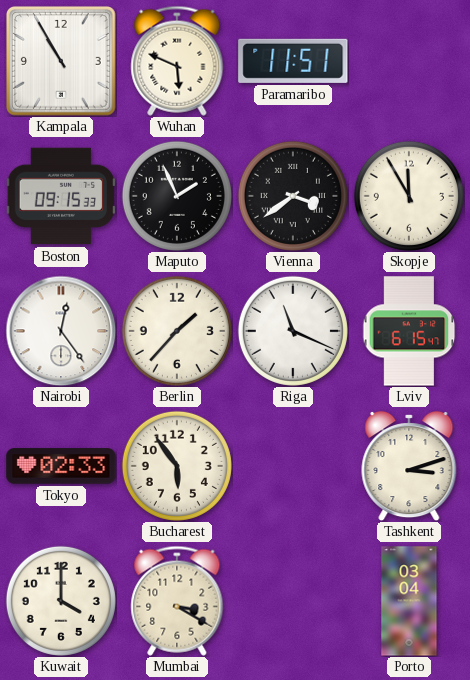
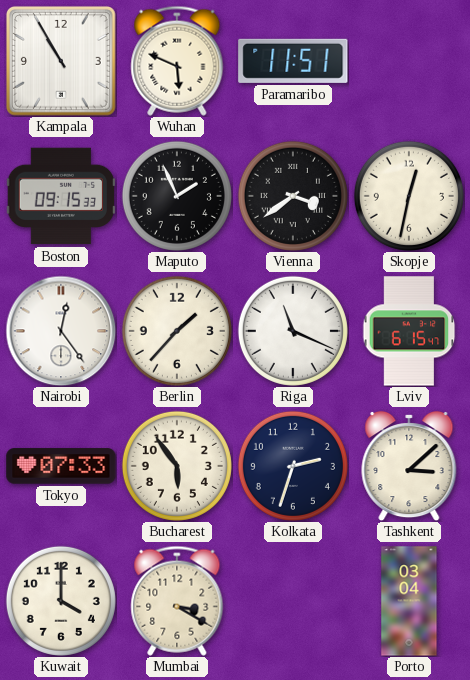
Skopje: 11:55 -> 12:32
Tokyo: 02:33 -> 07:33
Kolkata: none -> 2:33
Tashkent: 3:12 -> 3:08
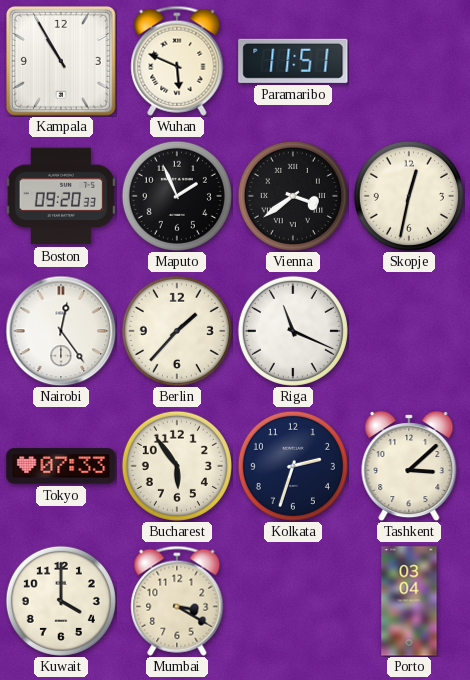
Boston: 09:15 -> 09:20
Lviv: 6:15 -> none
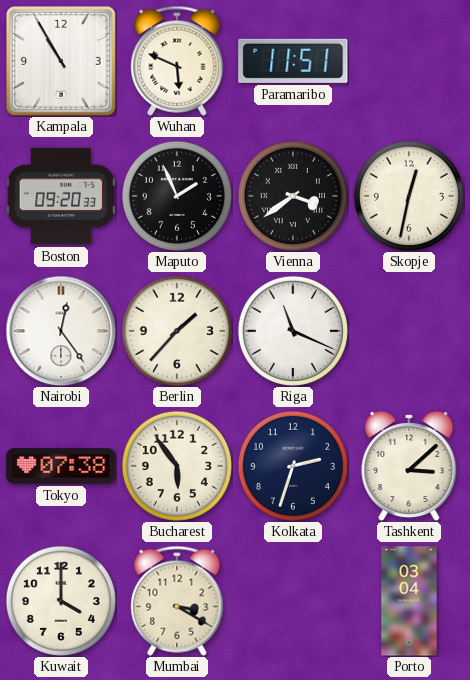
Tokyo: 07:33 -> 07:38
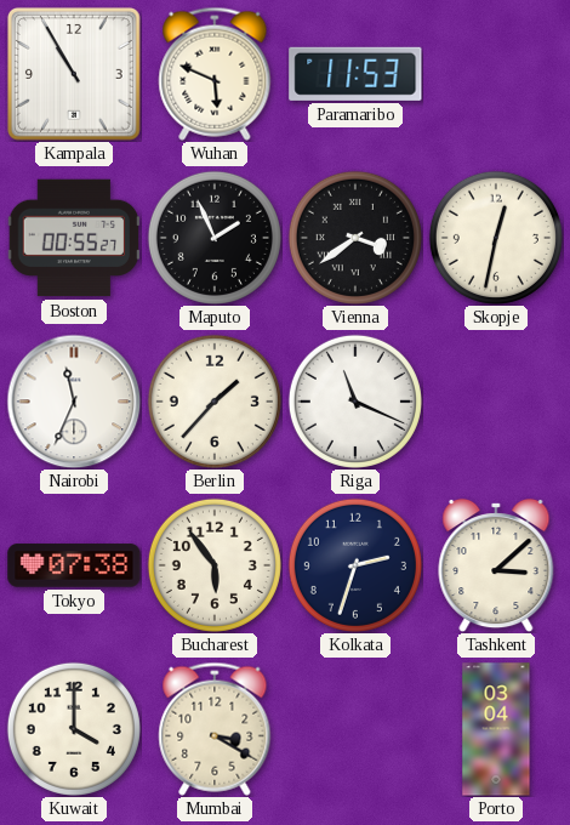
Paramaribo: 11:51 -> 11:53
Boston: 09:20 -> 00:55
Nairobi: 12:24 -> 11:34
